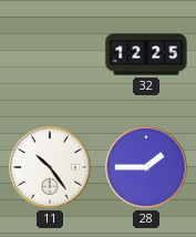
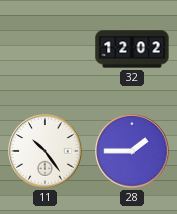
32: 12:25 -> 12:02
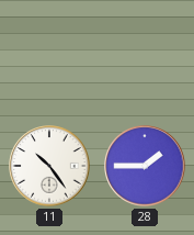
32: 12:02 -> none
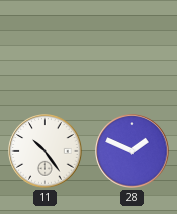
28: 1:45 -> 1:49
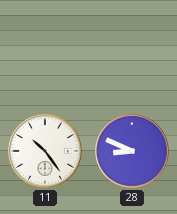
28: 1:49 -> 8:49
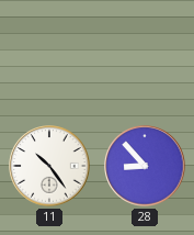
28: 8:49 -> 8:53
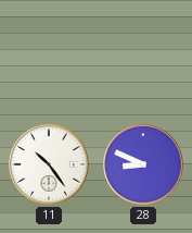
28: 8:53 -> 8:49
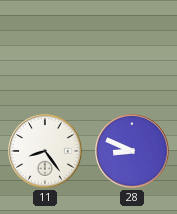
11: 10:24 -> 8:24
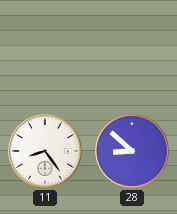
28: 8:49 -> 8:52
